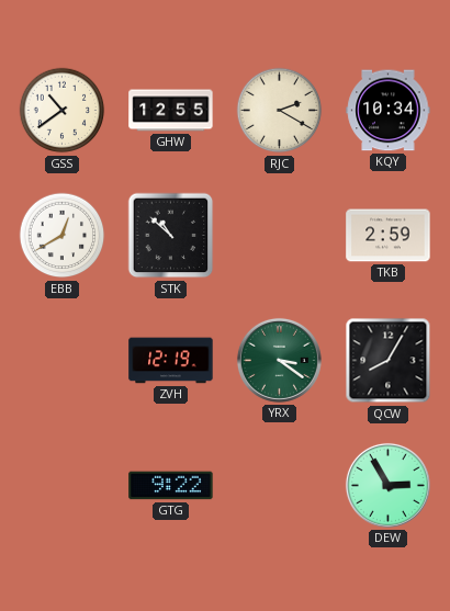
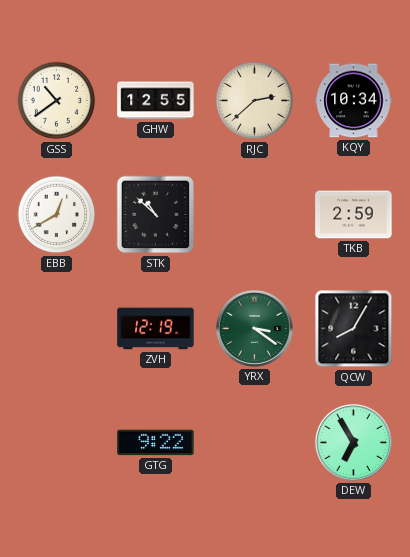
RJC: 2:20 -> 2:38
DEW: 2:55 -> 6:55
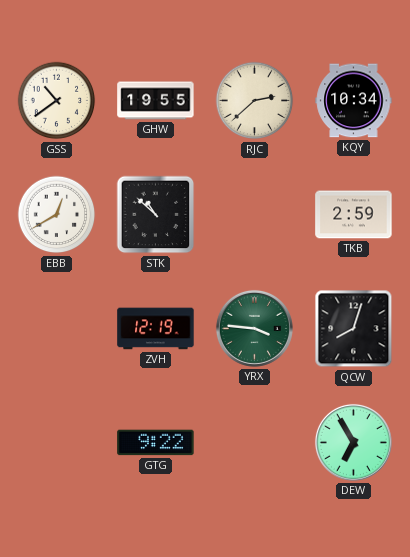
GHW: 12:55 -> 19:55
YRX: 3:21 -> 3:46
QCW: 8:05 -> 8:03
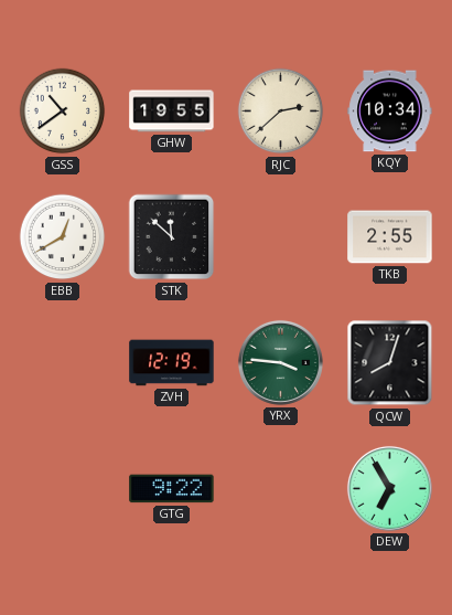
STK: 10:52 -> 11:52
TKB: 2:59 -> 2:55
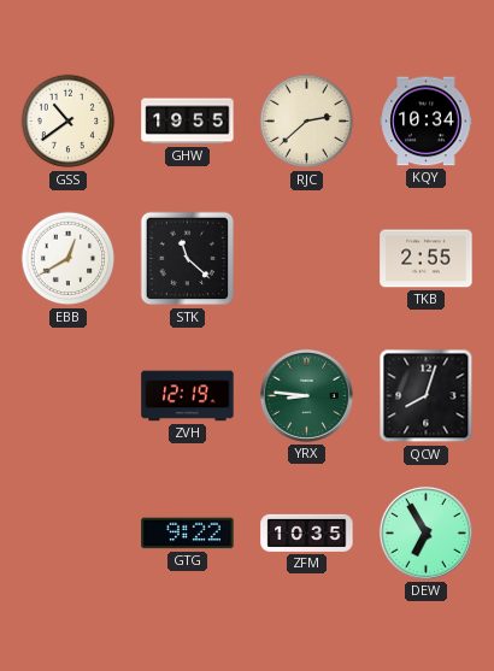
STK: 11:52 -> 11:22
YRX: 3:46 -> 8:46
ZFM: none -> 10:35
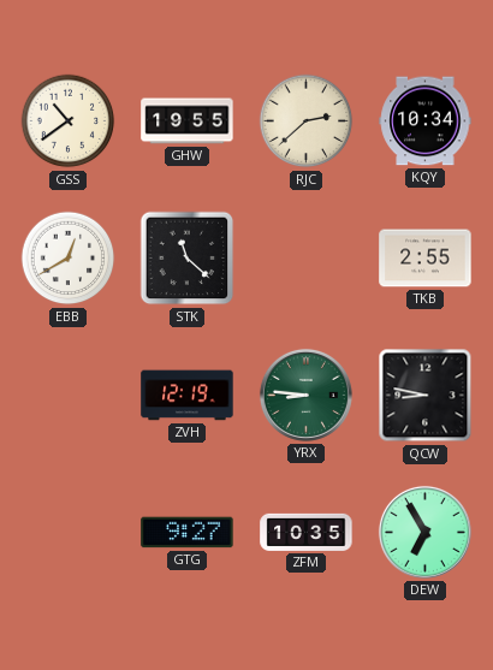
QCW: 8:03 -> 8:47
GTG: 9:22 -> 9:27
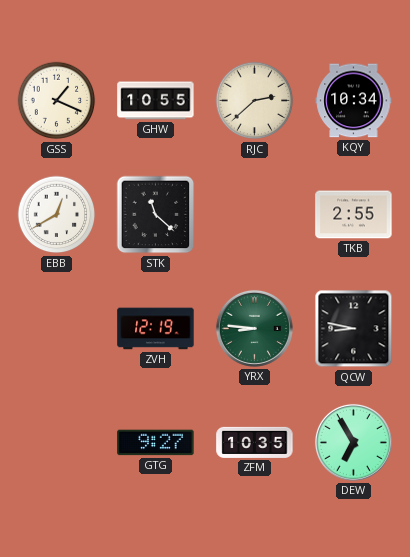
GSS: 10:39 -> 1:19
GHW: 19:55 -> 10:55
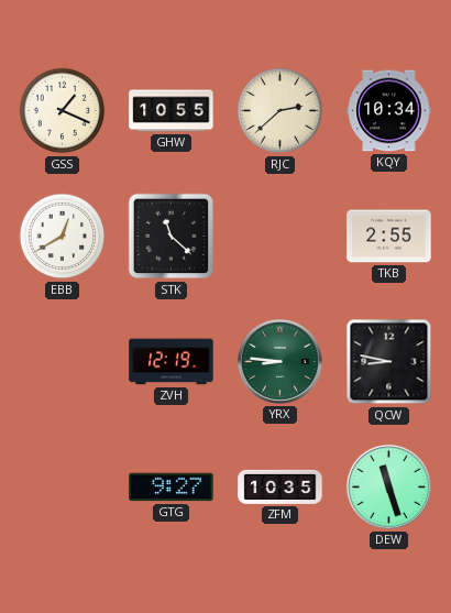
DEW: 6:55 -> 11:27
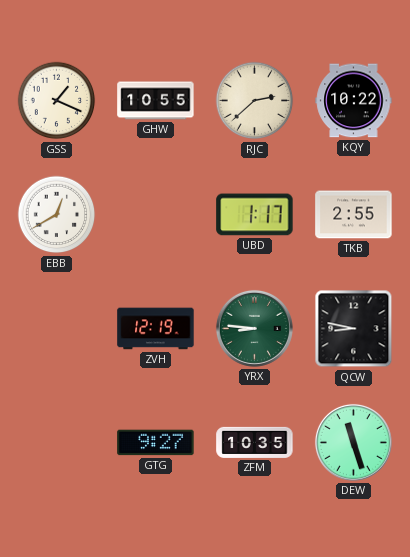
KQY: 10:34 -> 10:22
STK: 11:22 -> none
UBD: none -> 1:17
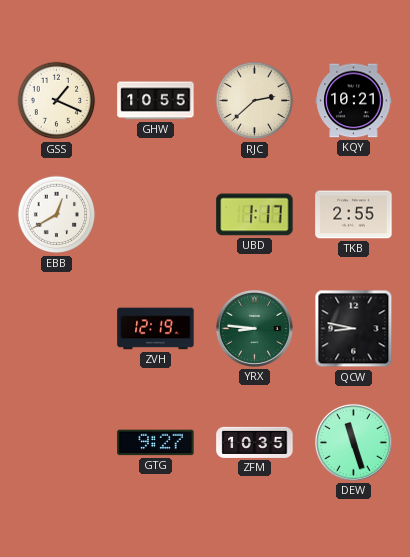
KQY: 10:22 -> 10:21
